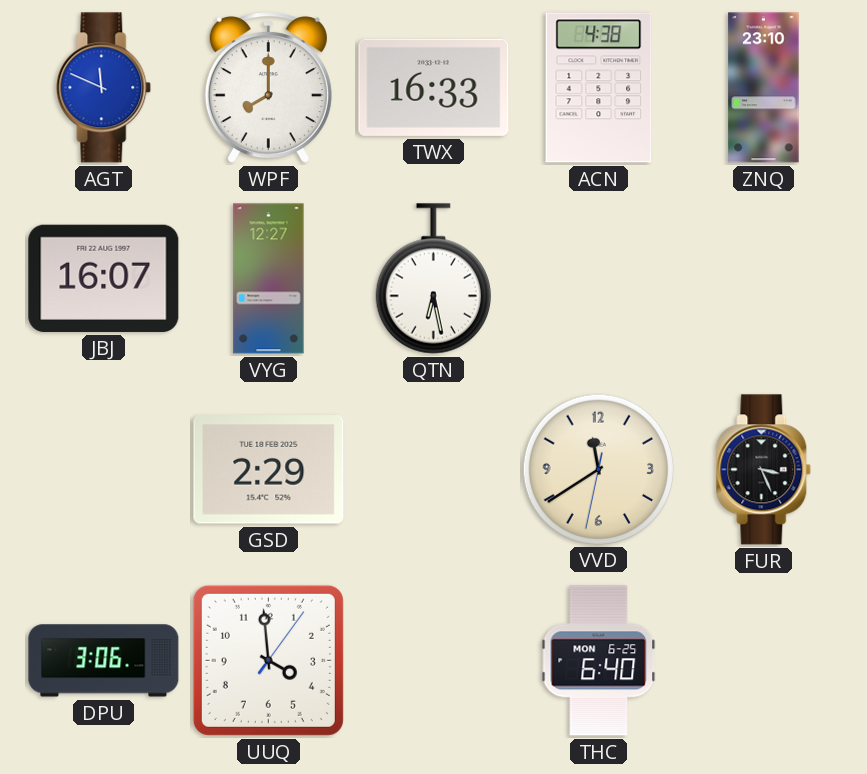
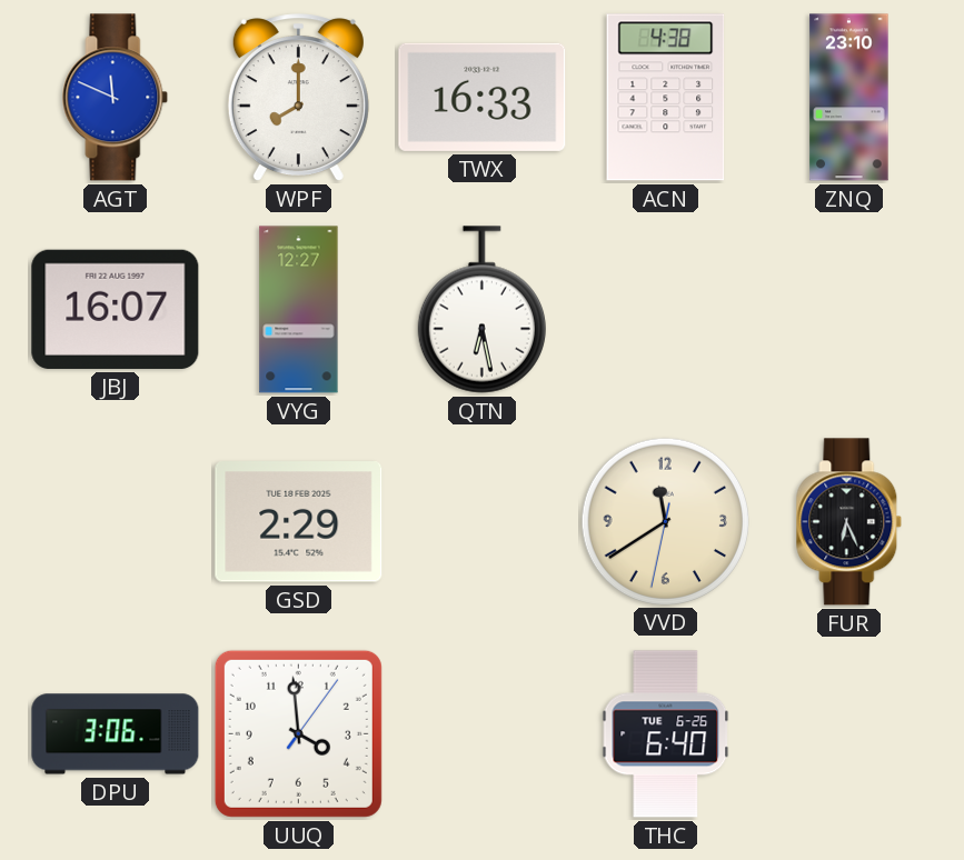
FUR: 3:26 -> 6:26
THC date: MON 6-25 -> TUE 6-26
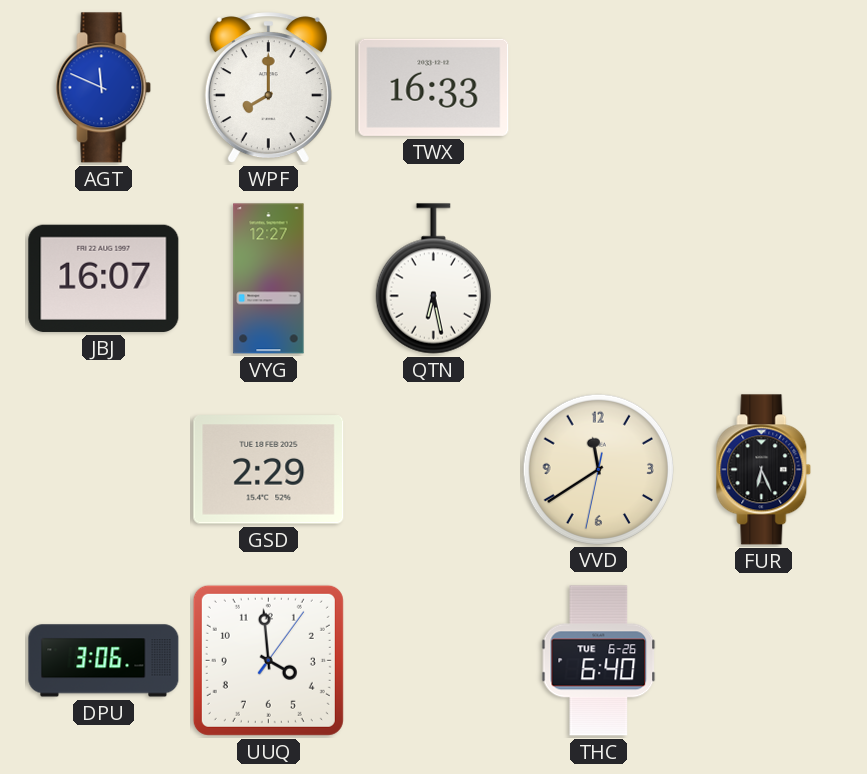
ACN: 4:38 -> none
ZNQ: 23:10 -> none
